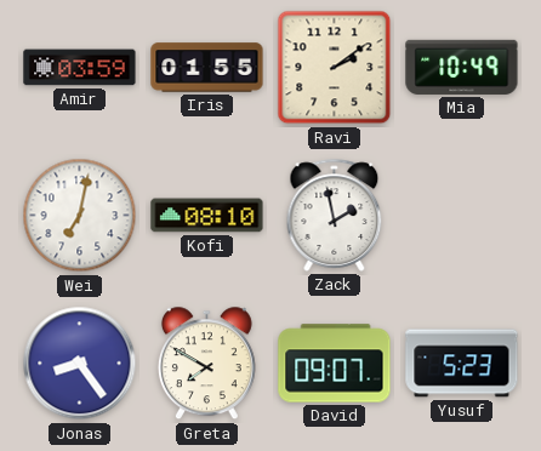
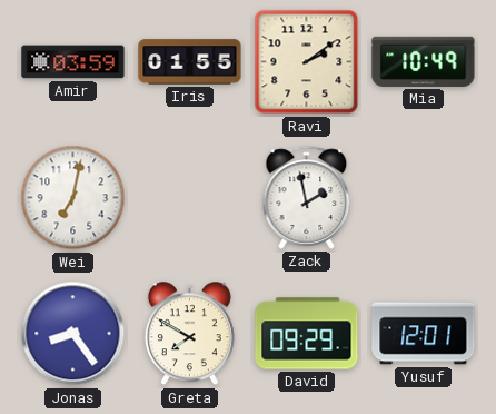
Kofi: 08:10 -> none
David: 09:07 -> 09:29
Yusuf: 5:23 -> 12:01
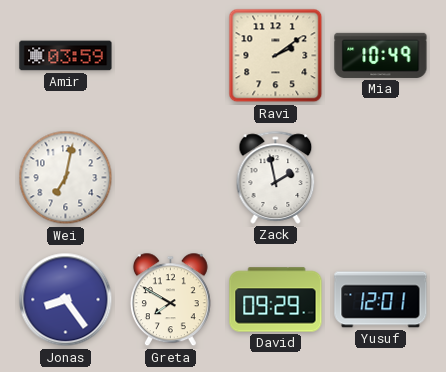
Iris: 01:55 -> none
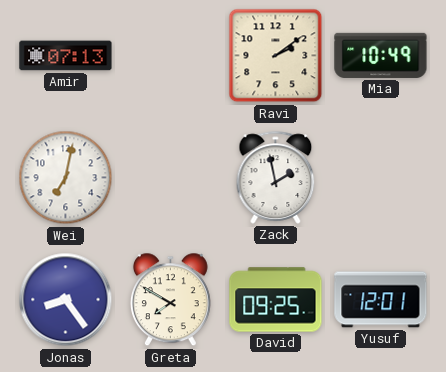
Amir: 03:59 -> 07:13
David: 09:29 -> 09:25
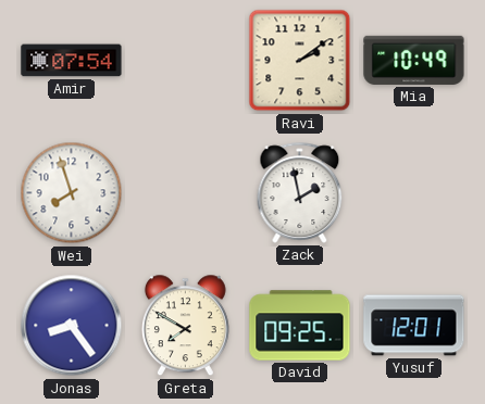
Amir: 07:13 -> 07:54
Wei: 7:02 -> 7:57
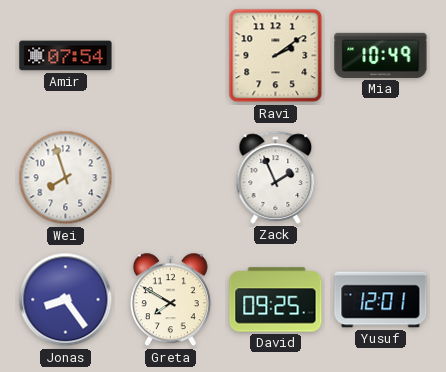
Zack: 1:58 -> 1:56
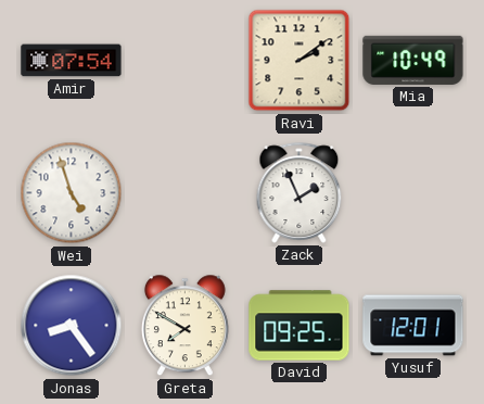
Wei: 7:57 -> 4:57
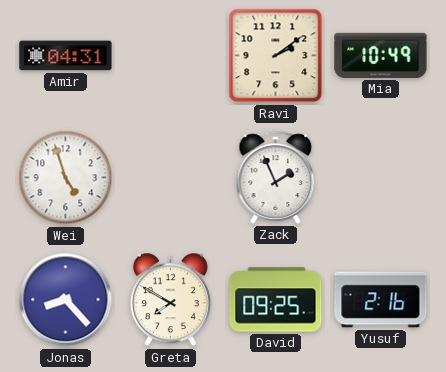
Amir: 07:54 -> 04:31
Jonas: 8:24 -> 8:23
Yusuf: 12:01 -> 2:16
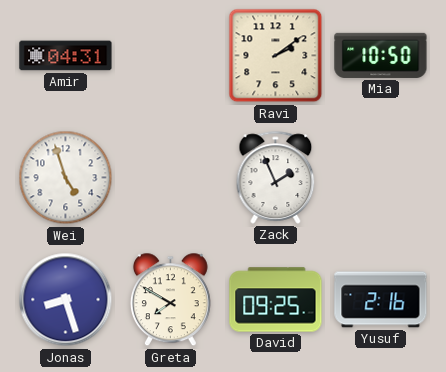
Mia: 10:49 -> 10:50
Jonas: 8:23 -> 8:27
